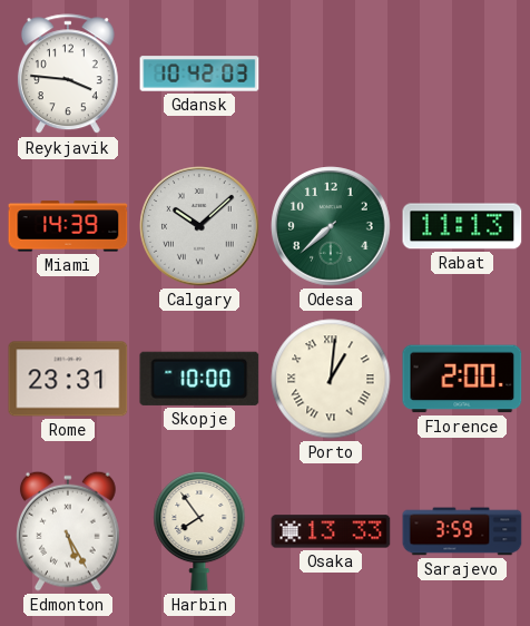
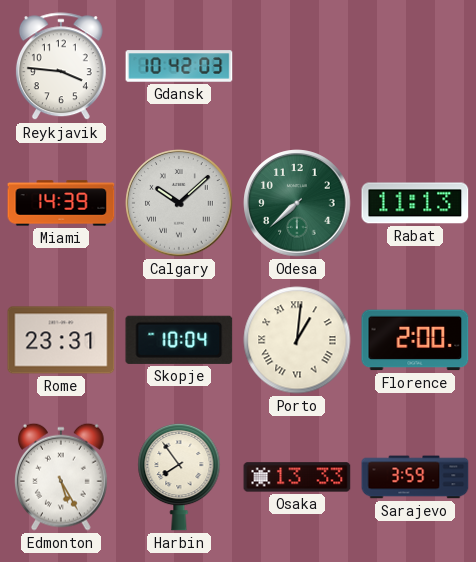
Skopje: 10:00 -> 10:04
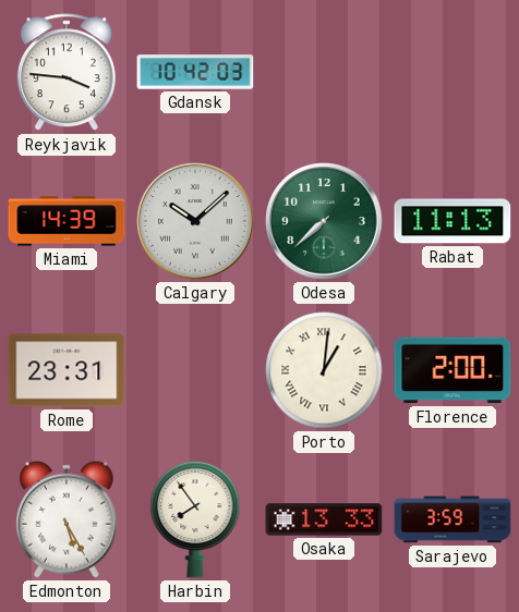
Skopje: 10:04 -> none
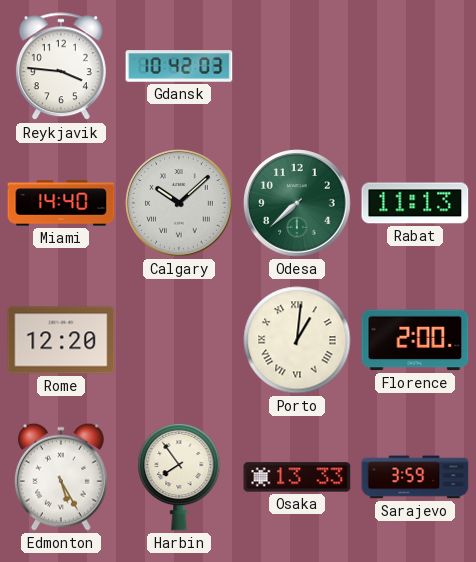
Miami: 14:39 -> 14:40
Rome: 23:31 -> 12:20
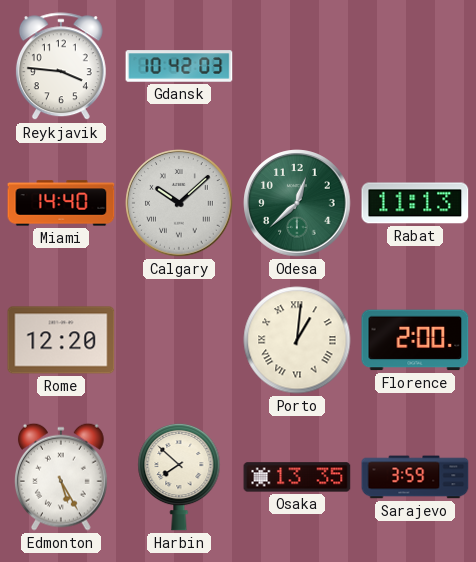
Odesa: 7:38 -> 12:38
Harbin: 7:54 -> 7:52
Osaka: 13:33 -> 13:35
